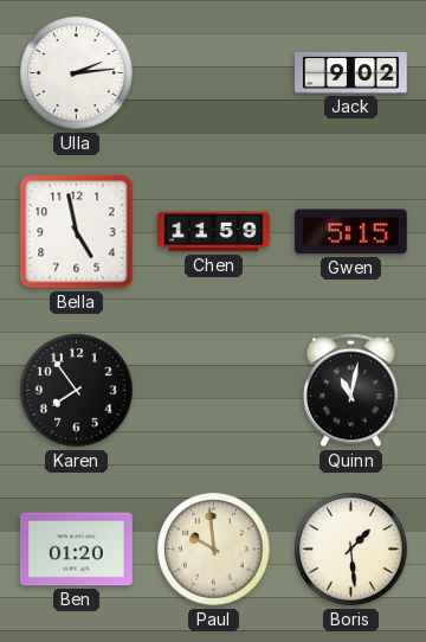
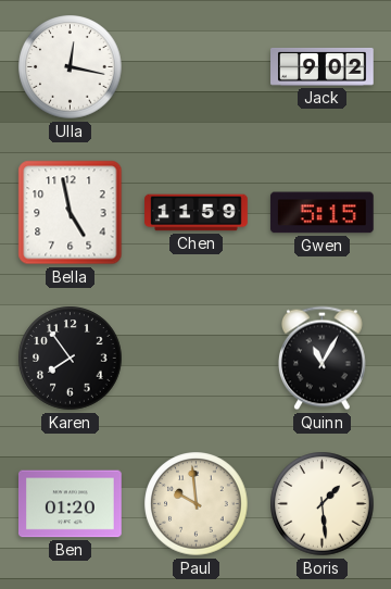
Ulla: 2:14 -> 12:17
Quinn: 11:02 -> 11:05
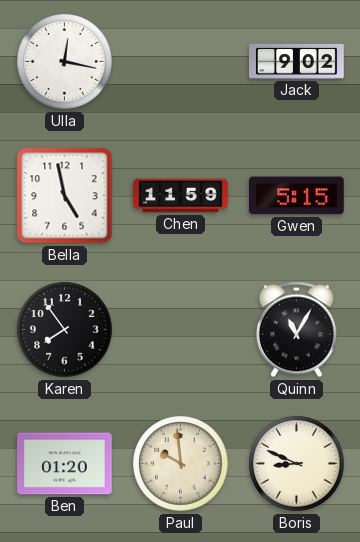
Boris: 1:29 -> 8:49
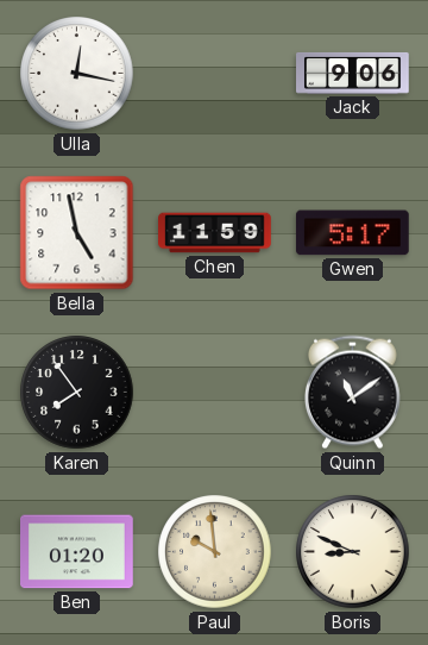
Jack: 9:02 -> 9:06
Gwen: 5:15 -> 5:17
Quinn: 11:05 -> 11:09
